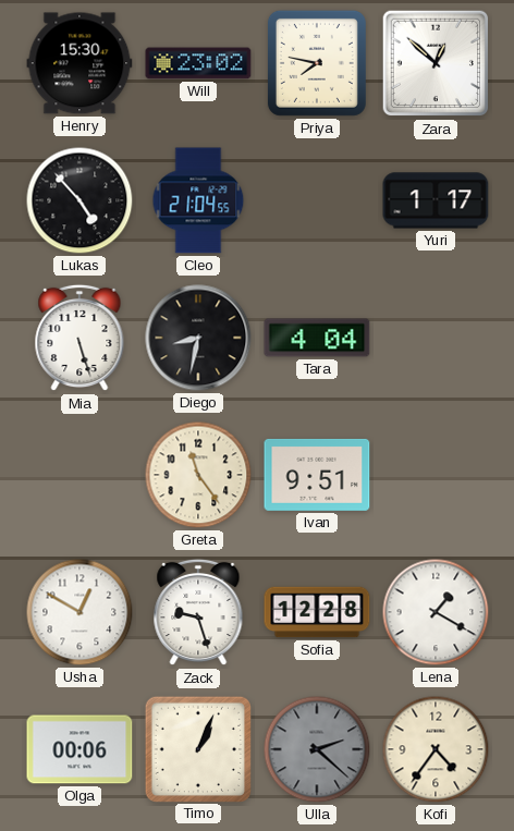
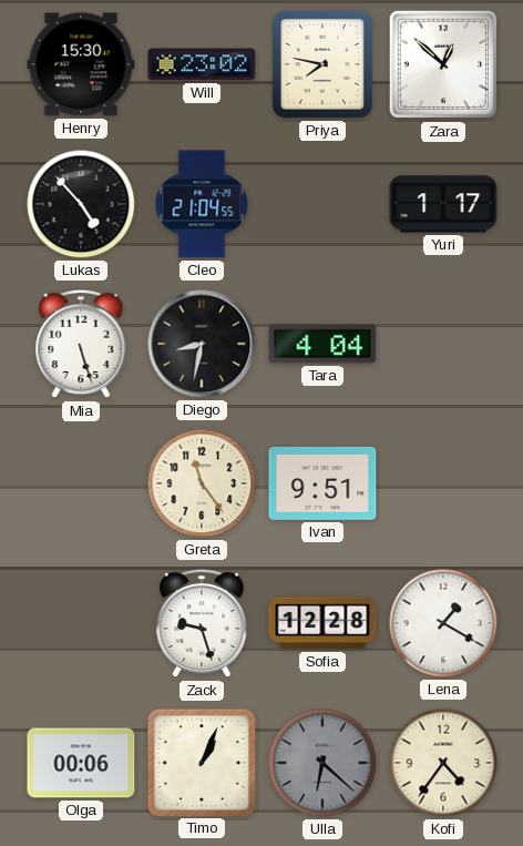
Usha: 12:50 -> none
Ulla: 2:22 -> 6:22
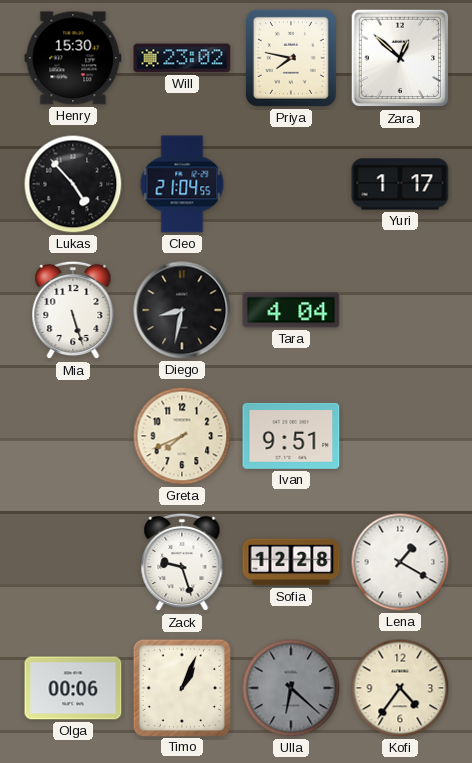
Greta: 11:24 -> 7:41
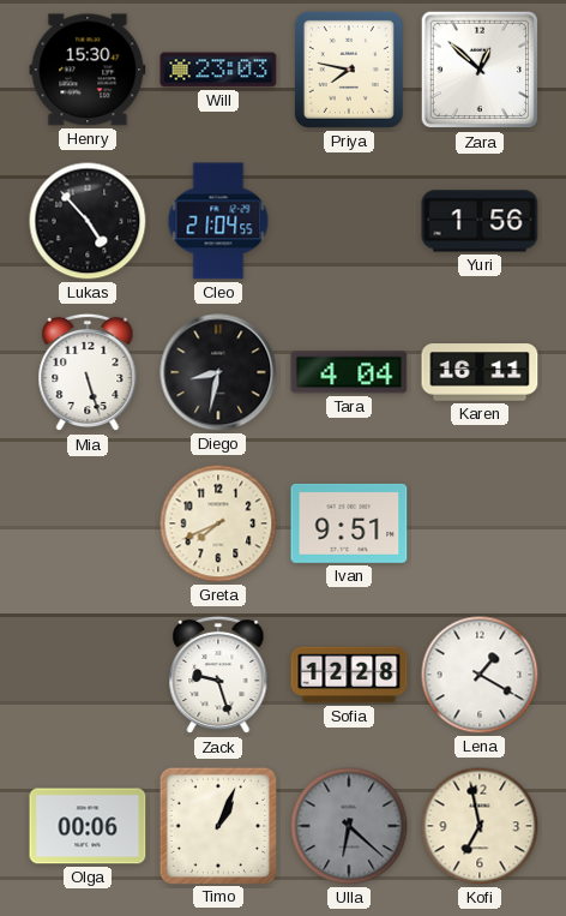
Will: 23:02 -> 23:03
Yuri: 1:17 -> 1:56
Karen: none -> 16:11
Kofi: 4:36 -> 6:58
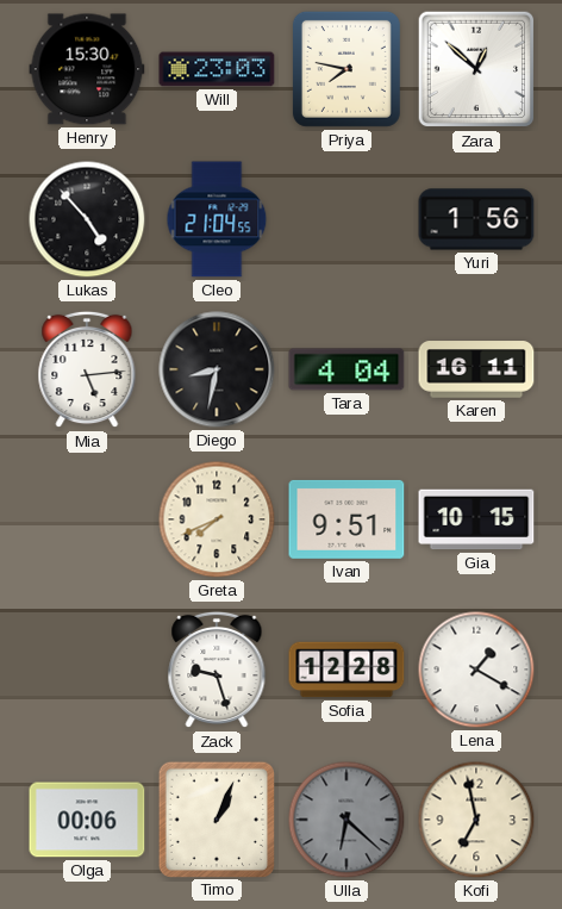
Mia: 5:27 -> 5:14
Gia: none -> 10:15
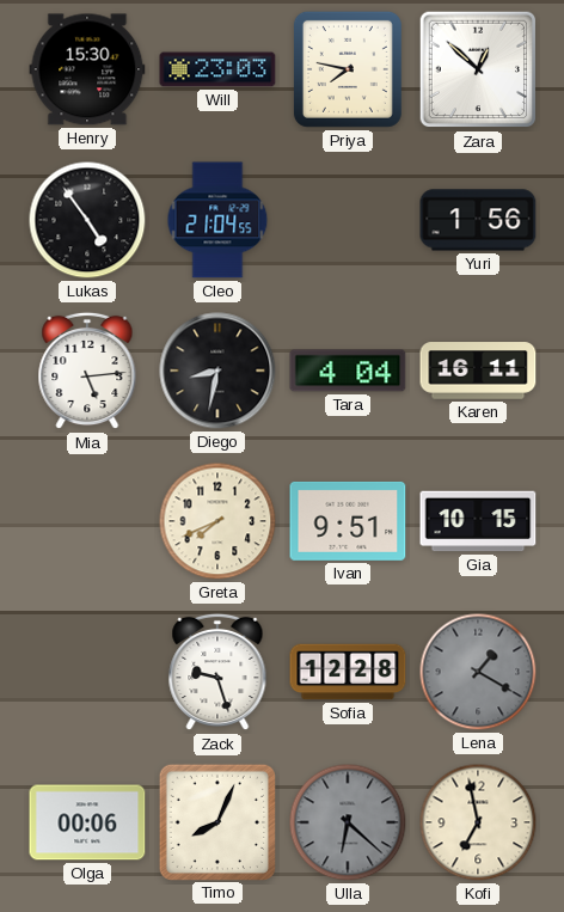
Lukas: 4:53 -> 4:54
Lena dial: white -> grey
Timo: 1:04 -> 8:04
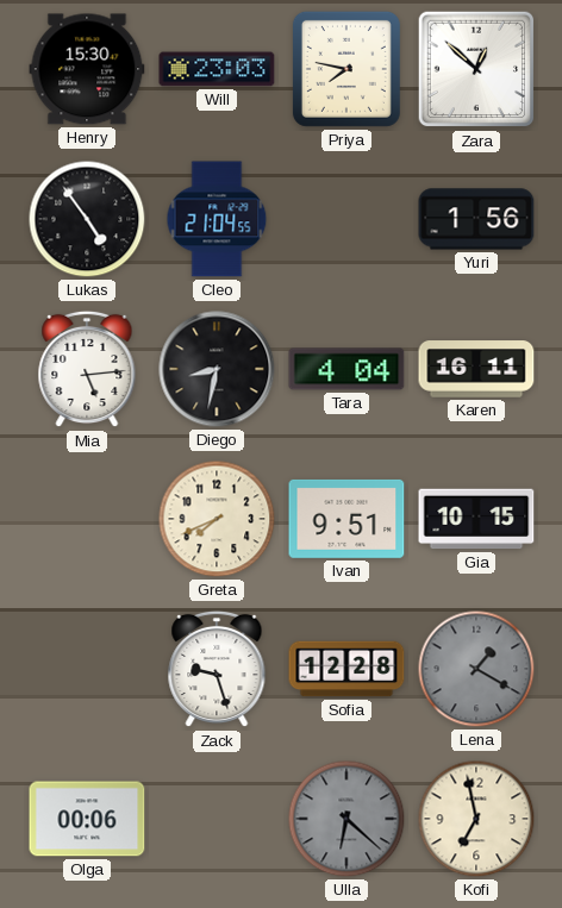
Timo: 8:04 -> none
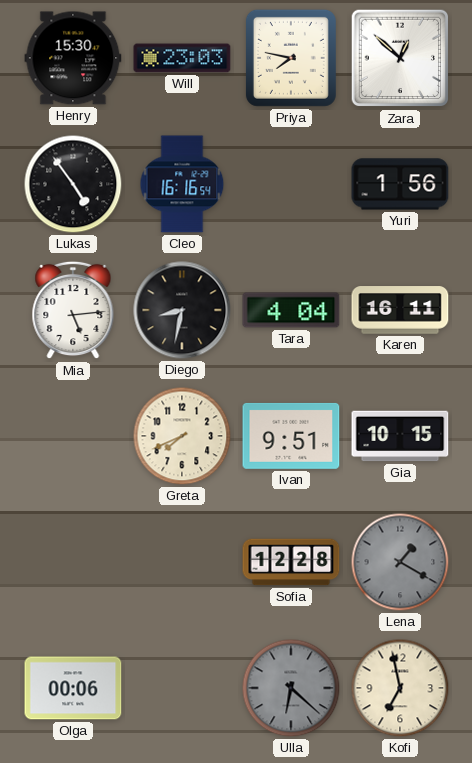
Cleo: 21:04 -> 16:16
Zack: 9:27 -> none
